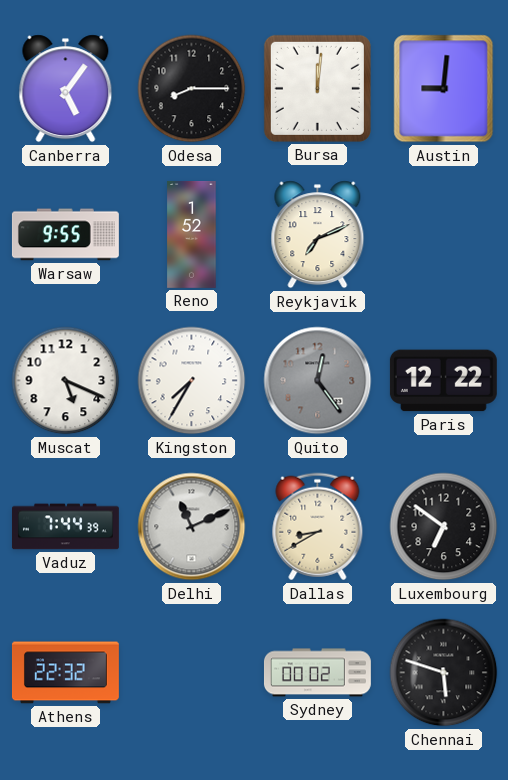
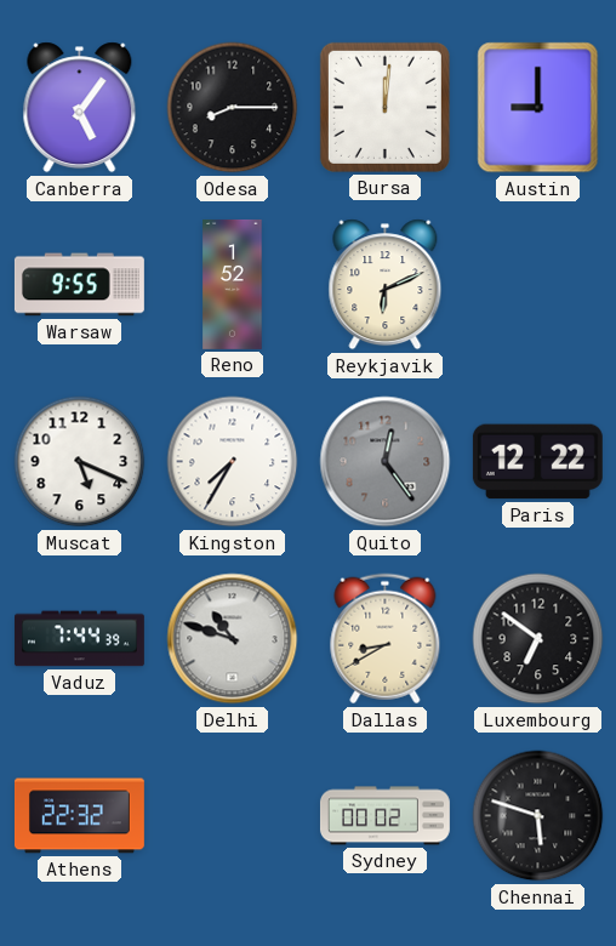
Austin: 9:01 -> 9:00
Reykjavik: 7:11 -> 6:11
Delhi: 11:11 -> 10:48
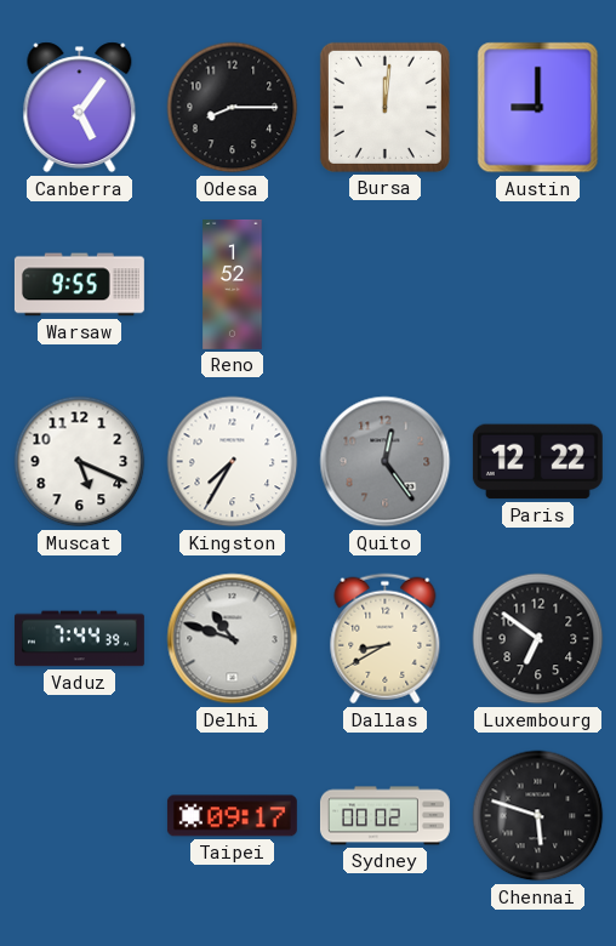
Reykjavik: 6:11 -> none
Athens: 22:32 -> none
Taipei: none -> 09:17
